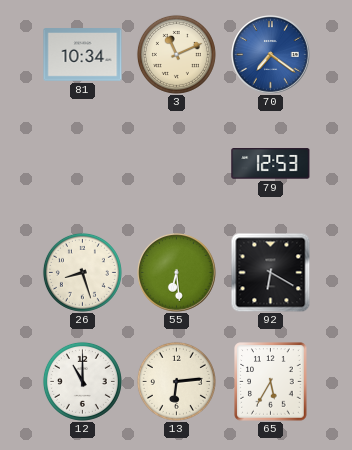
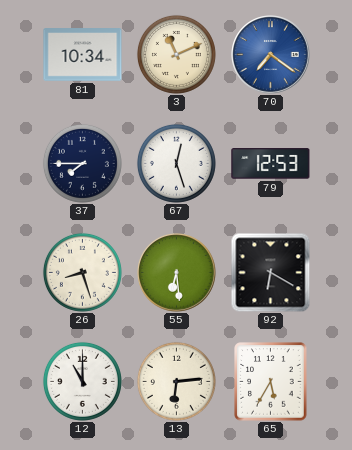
37: none -> 7:45
67: none -> 12:27
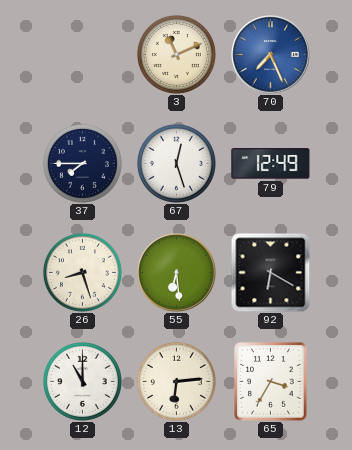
81: 10:34 -> none
70: 7:21 -> 7:26
79: 12:53 -> 12:49
65: 5:35 -> 3:35
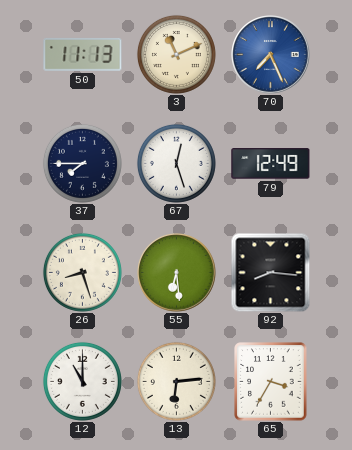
50: none -> 11:13
92: 6:20 -> 8:16
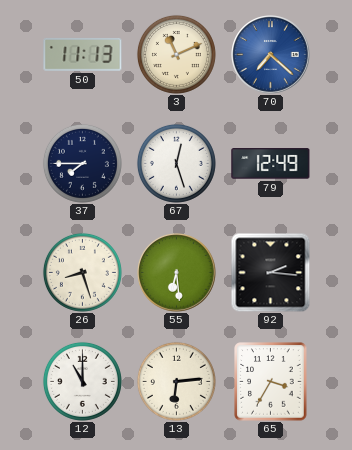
70: 7:26 -> 7:22
92: 8:16 -> 2:16
